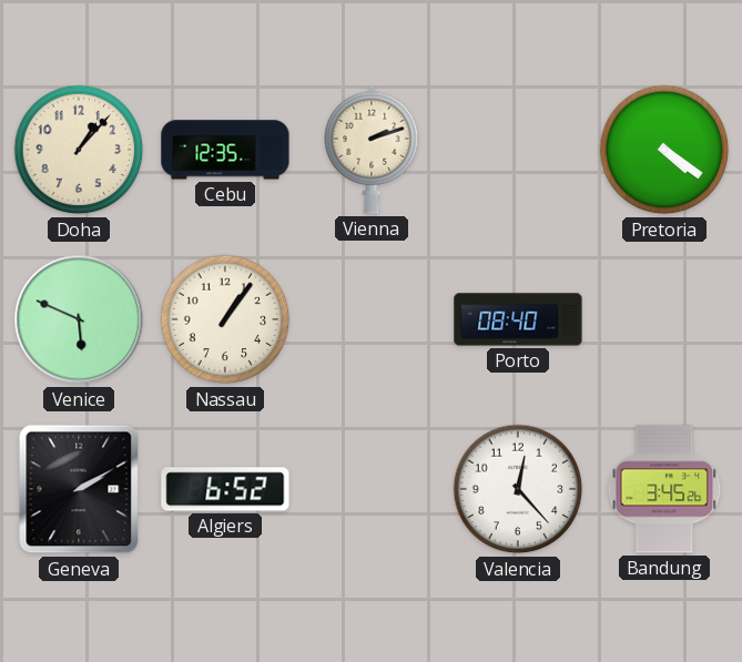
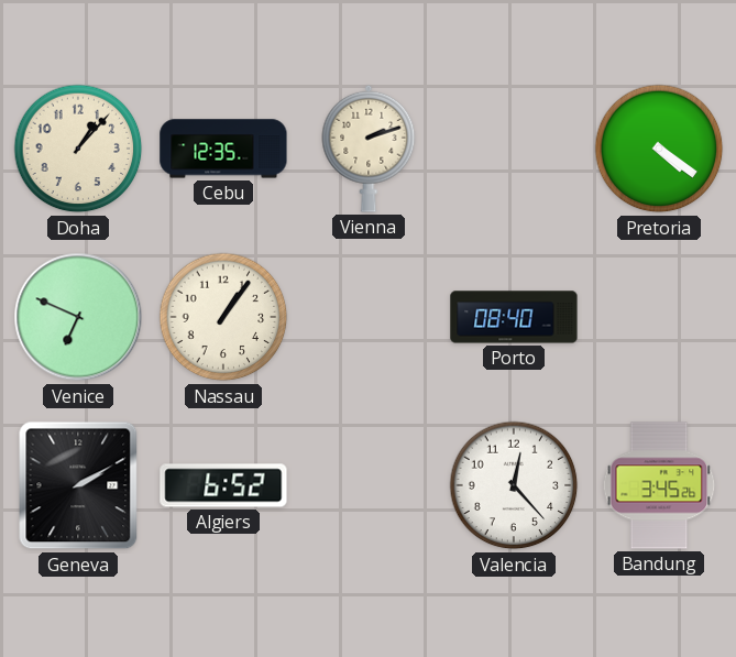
Venice: 5:49 -> 6:49
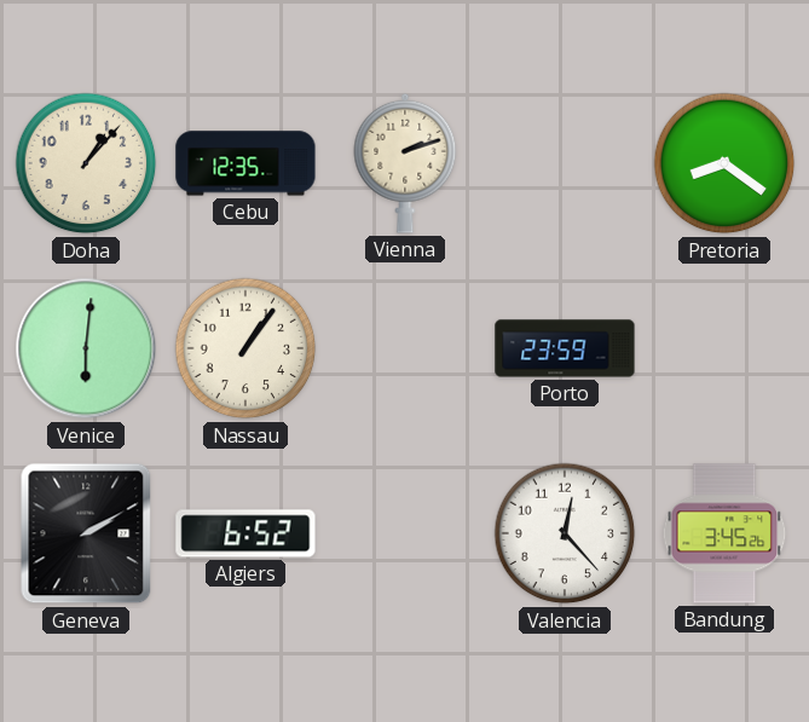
Pretoria: 4:21 -> 8:21
Venice: 6:49 -> 6:01
Porto: 08:40 -> 23:59
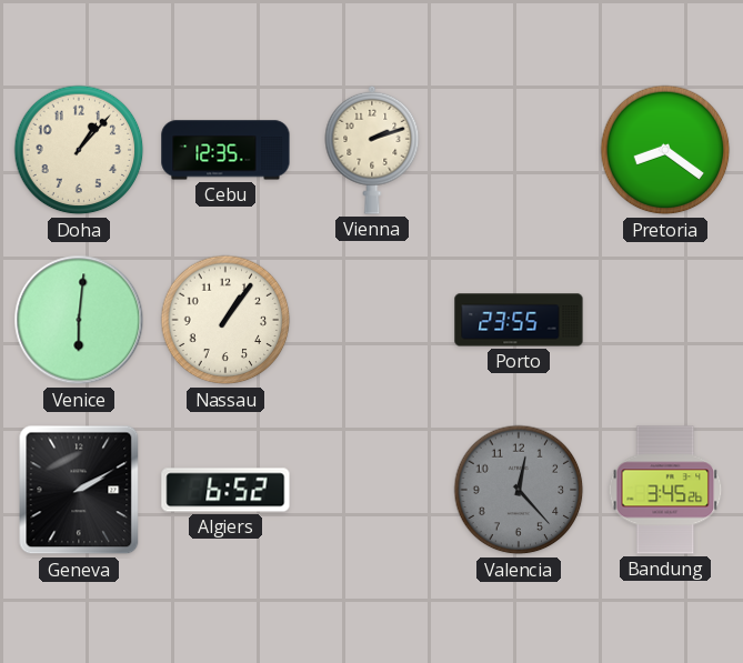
Porto: 23:59 -> 23:55
Valencia dial: white -> grey
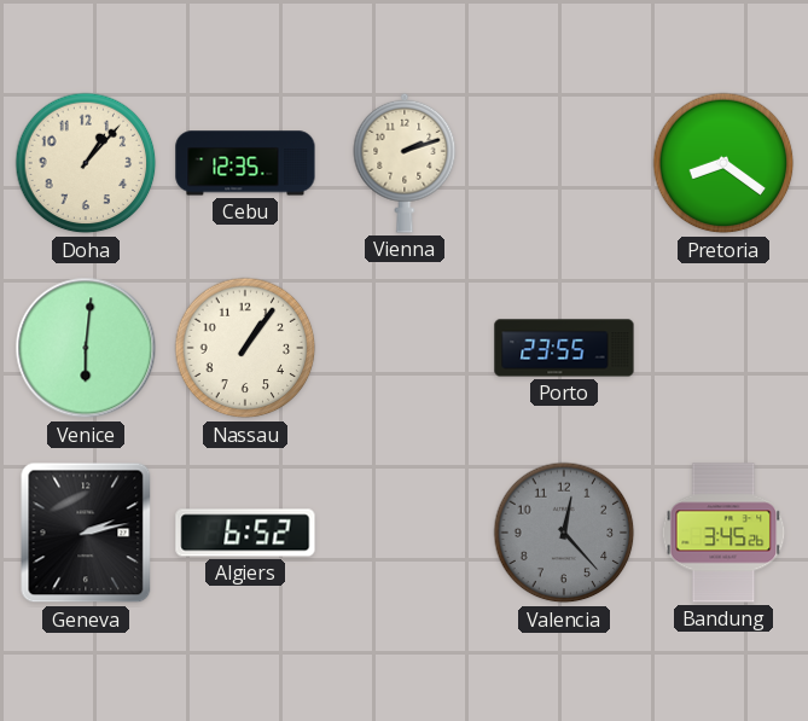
Geneva: 2:10 -> 2:13
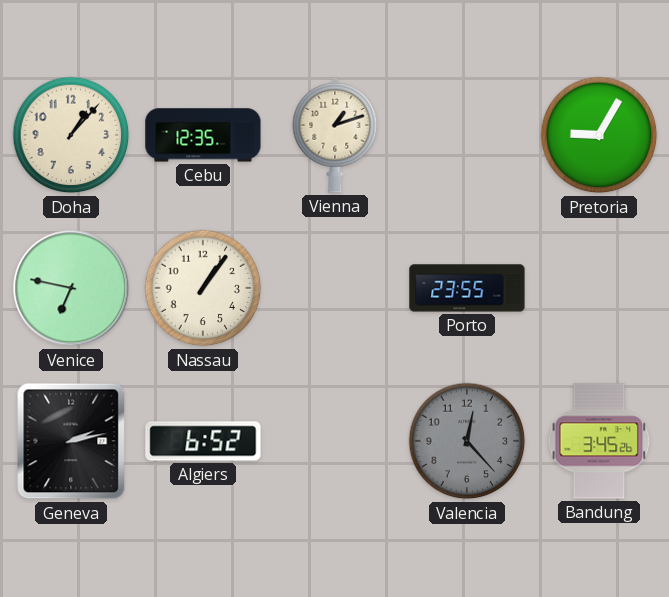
Vienna: 2:12 -> 1:12
Pretoria: 8:21 -> 9:05
Venice: 6:01 -> 6:47
